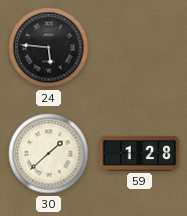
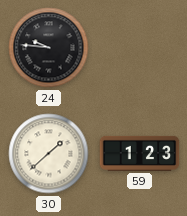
24: 5:46 -> 9:46
59: 1:28 -> 1:23
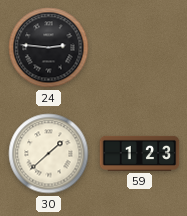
24: 9:46 -> 2:46
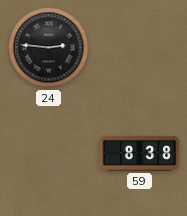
30: 1:38 -> none
59: 1:23 -> 8:38
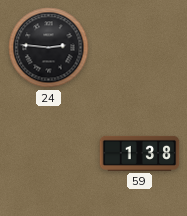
59: 8:38 -> 1:38
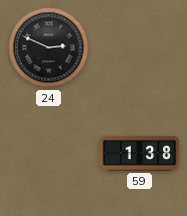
24: 2:46 -> 2:49
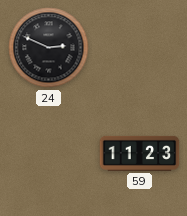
59: 1:38 -> 11:23
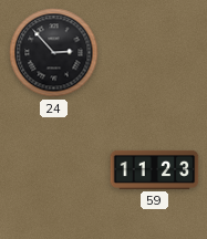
24: 2:49 -> 2:53
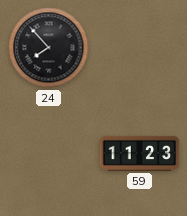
24: 2:53 -> 7:53
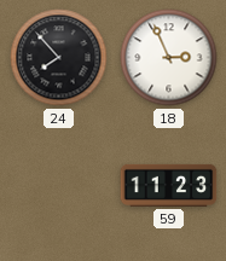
18: none -> 2:56
